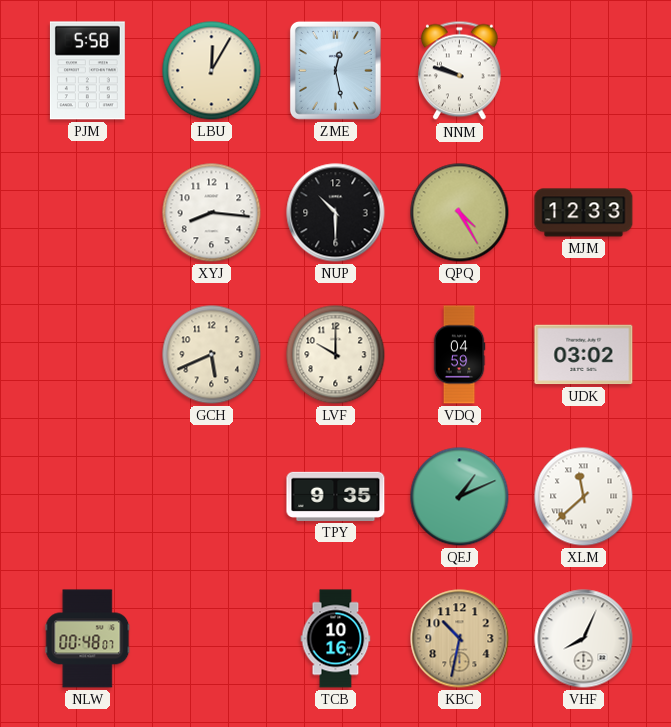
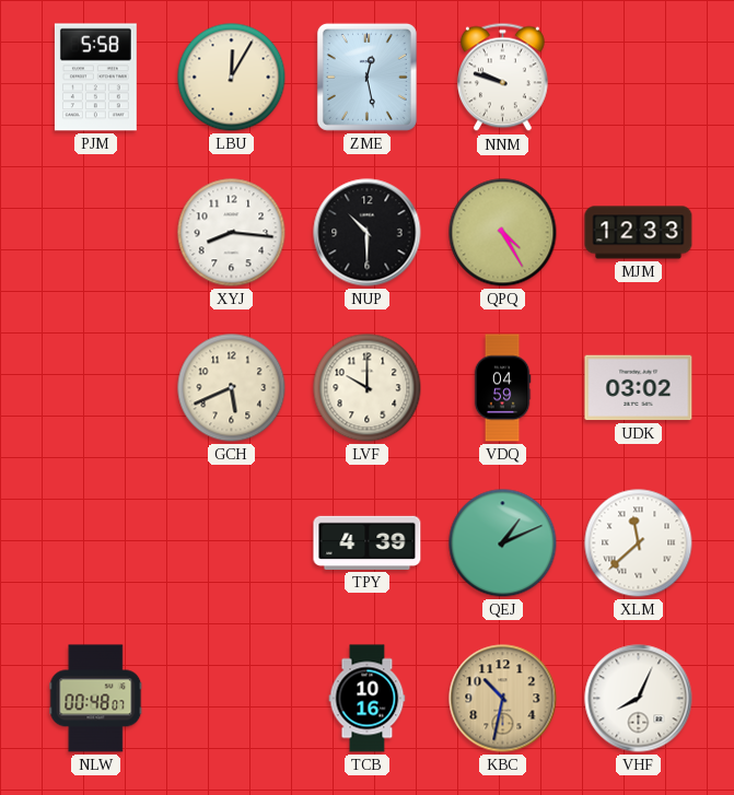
TPY: 9:35 -> 4:39
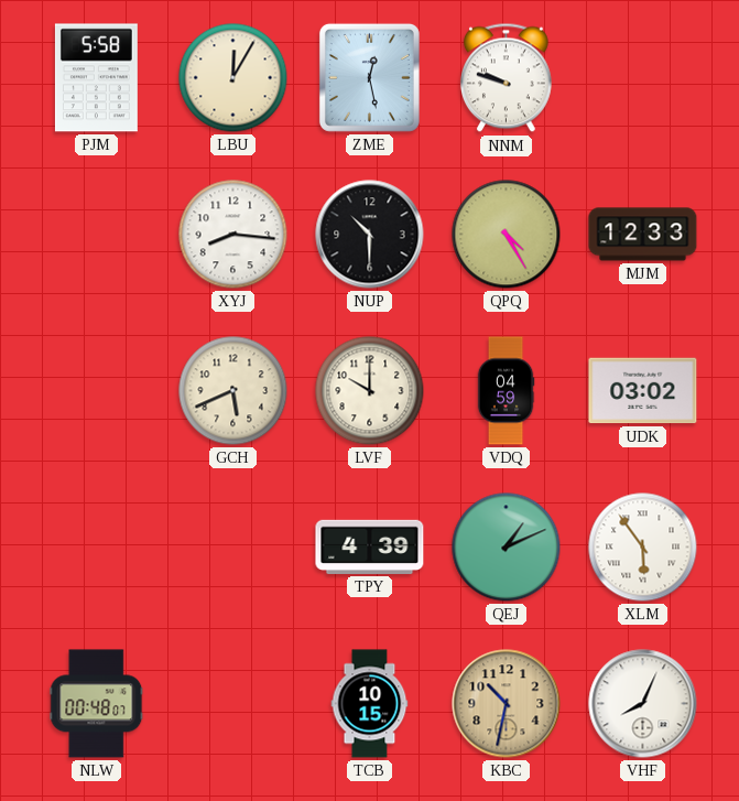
XLM: 11:38 -> 5:54
TCB: 10:16 -> 10:15
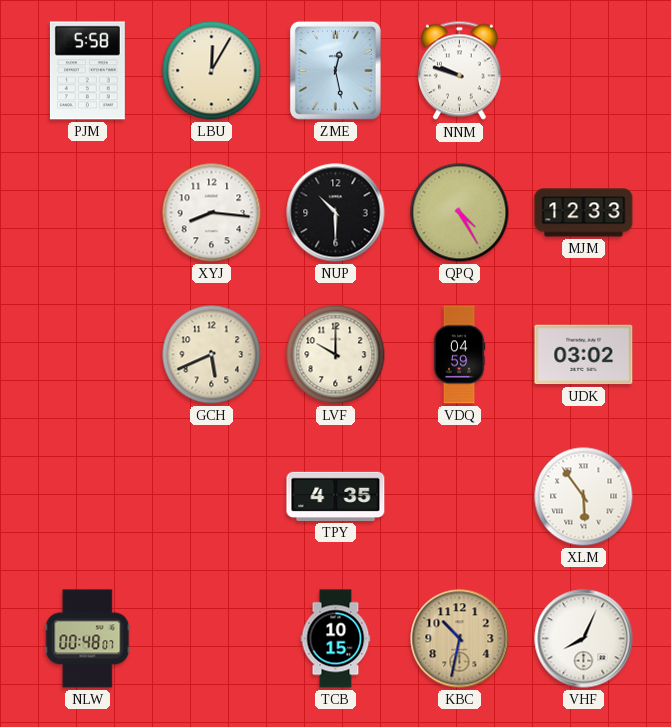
TPY: 4:39 -> 4:35
QEJ: 1:11 -> none
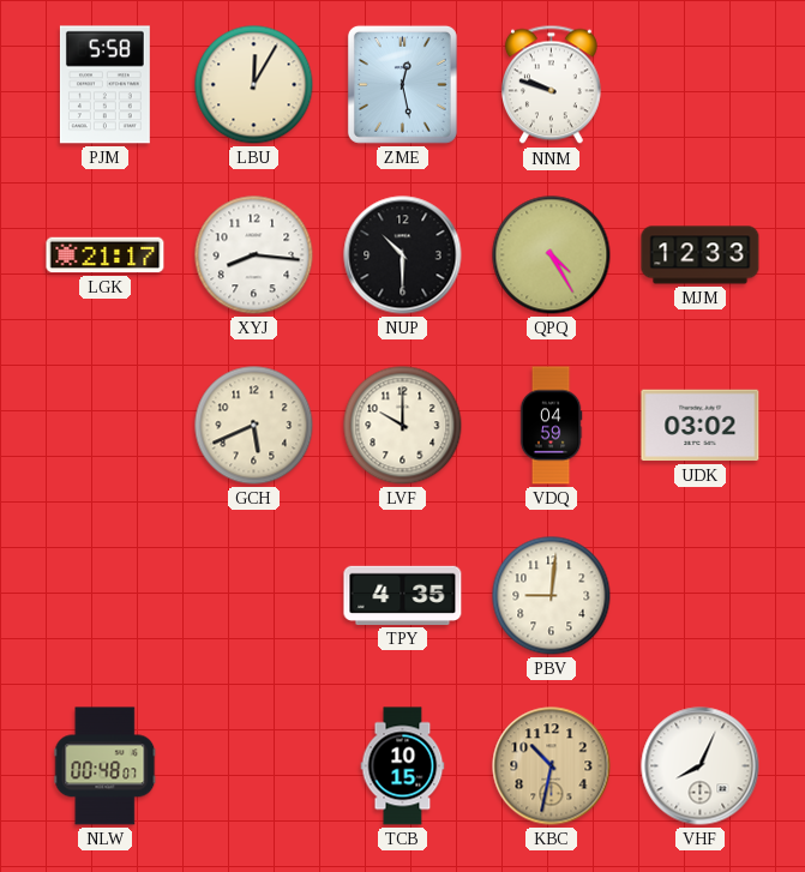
LGK: none -> 21:17
PBV: none -> 9:01
XLM: 5:54 -> none
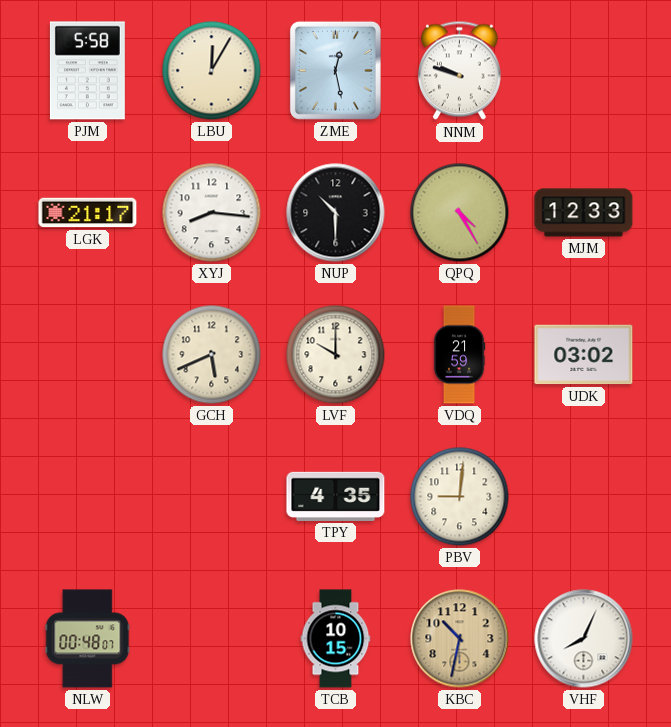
VDQ: 04:59 -> 21:59
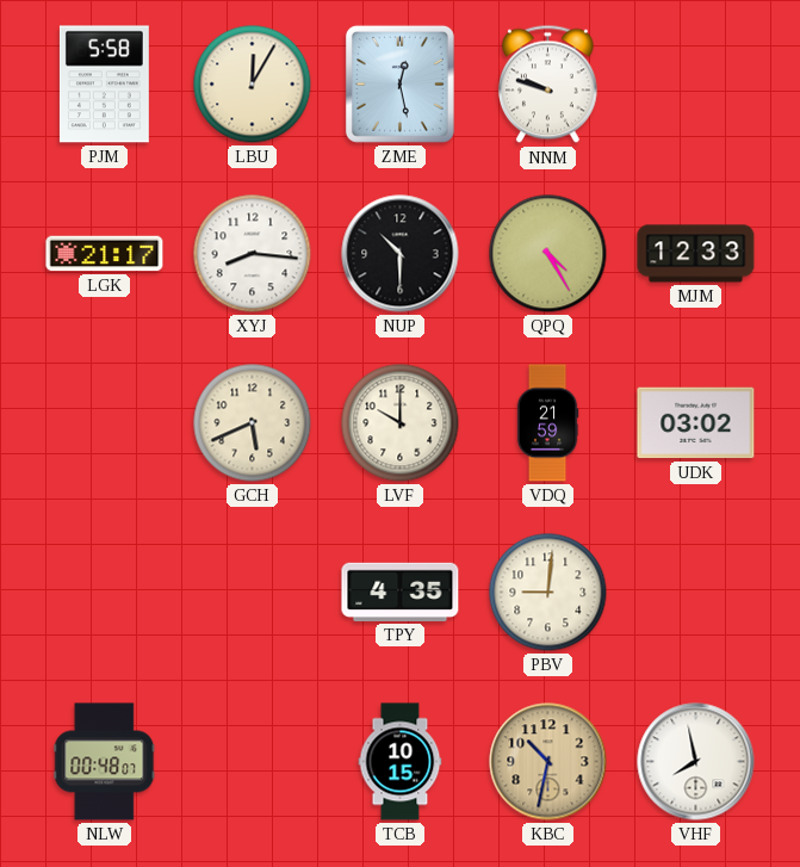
VHF: 8:04 -> 7:58
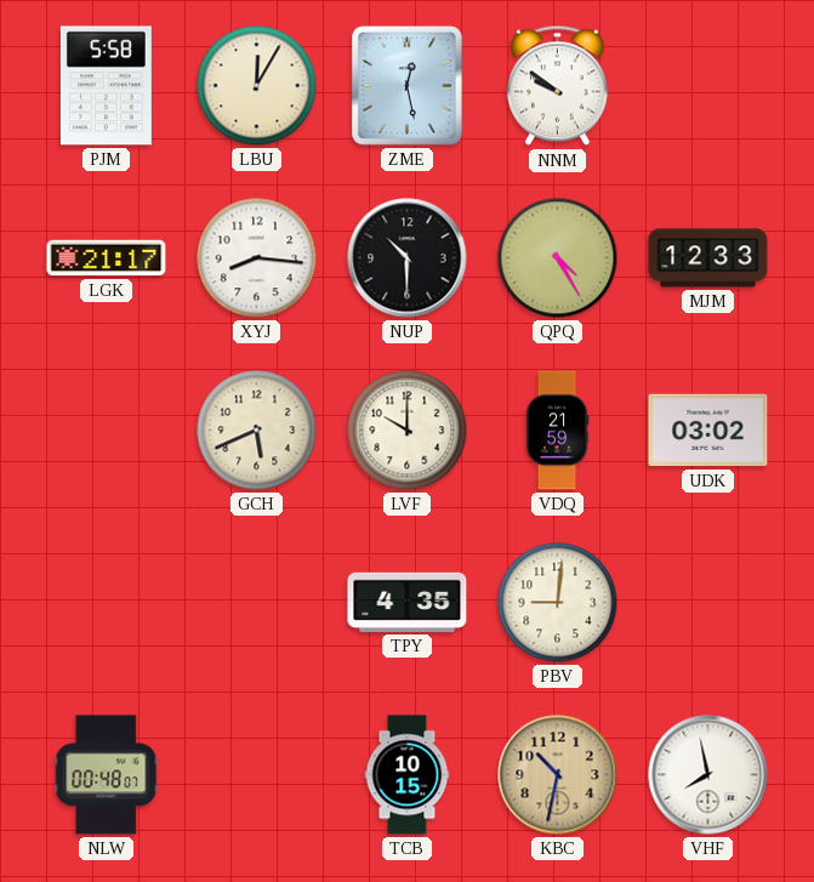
NNM: 9:48 -> 9:51
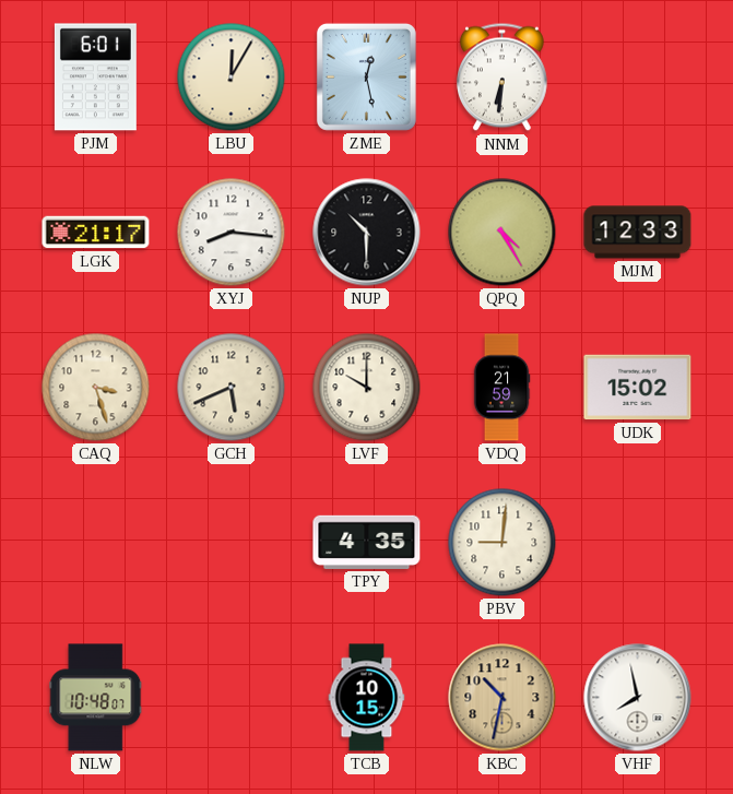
PJM: 5:58 -> 6:01
NNM: 9:51 -> 6:31
CAQ: none -> 3:27
UDK: 03:02 -> 15:02
NLW: 00:48 -> 10:48
